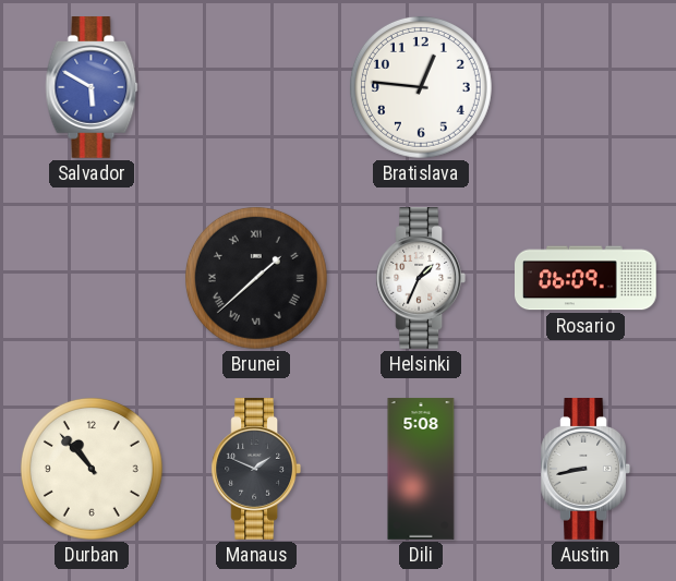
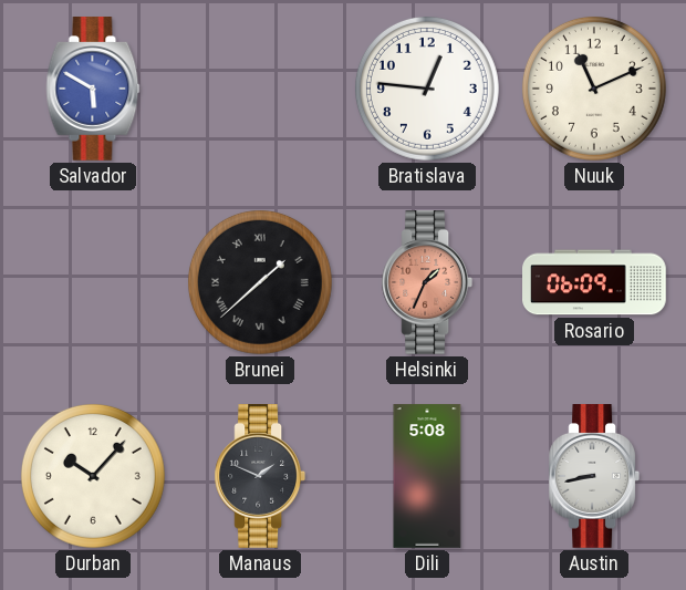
Nuuk: none -> 11:11
Helsinki dial: white -> salmon
Durban: 10:53 -> 10:07
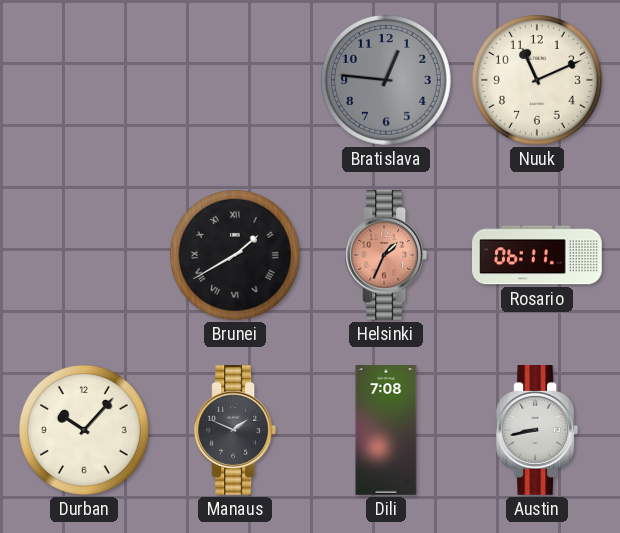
Salvador: 5:50 -> none
Bratislava dial: white -> grey
Brunei: 1:38 -> 1:40
Rosario: 06:09 -> 06:11
Dili: 5:08 -> 7:08
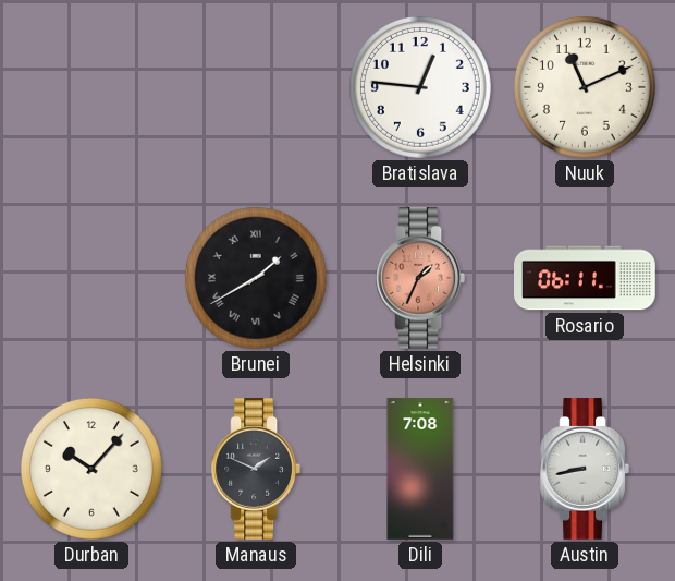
Bratislava dial: grey -> white
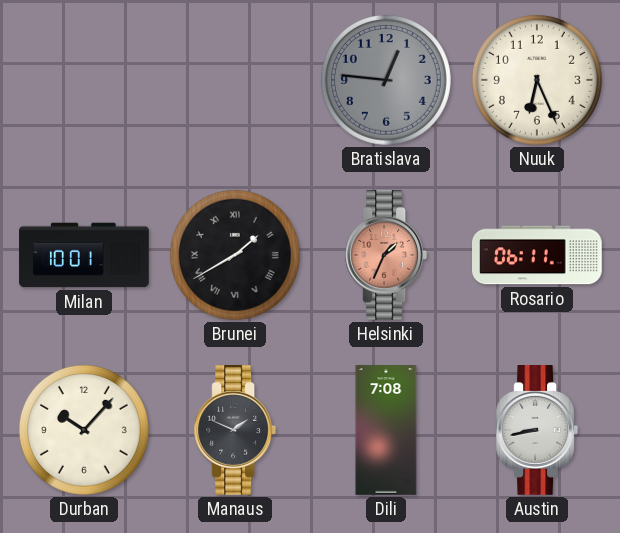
Bratislava dial: white -> grey
Nuuk: 11:11 -> 6:26
Milan: none -> 10:01
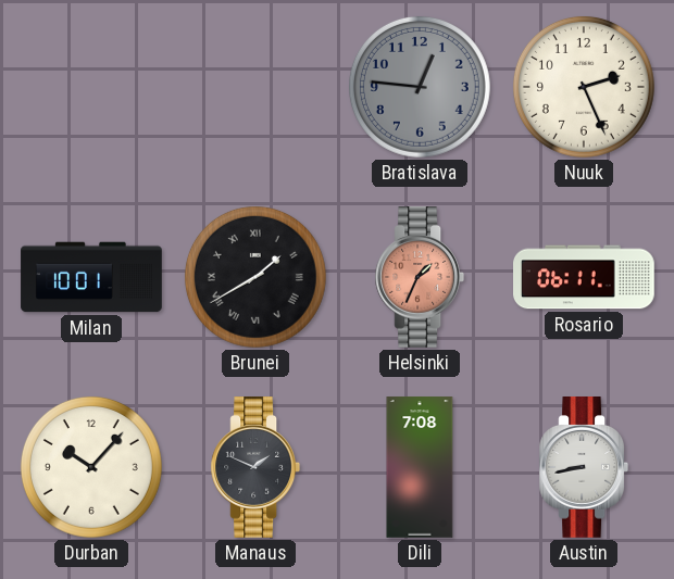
Nuuk: 6:26 -> 2:26
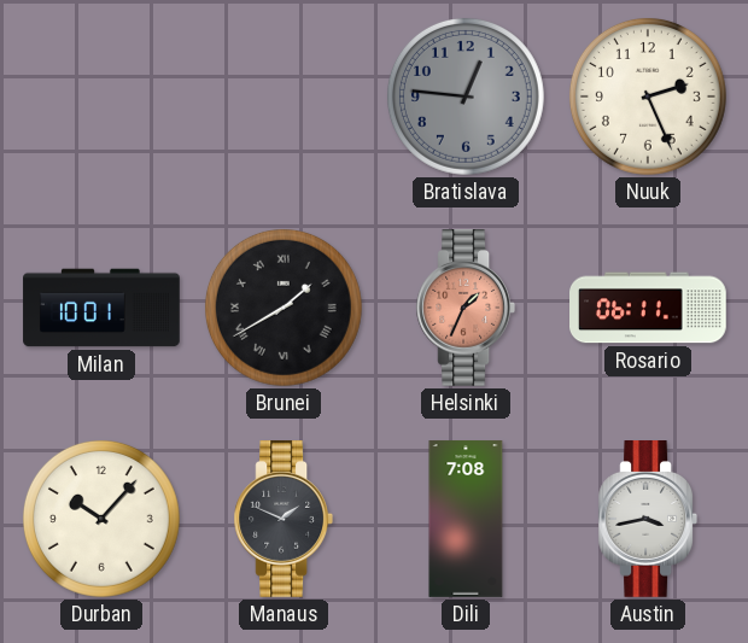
Austin: 8:43 -> 3:43
